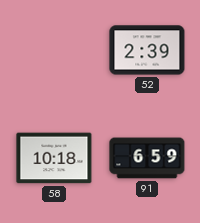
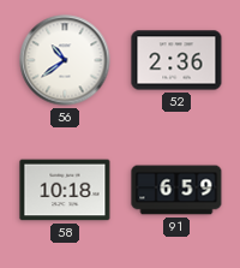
56: none -> 10:39
52: 2:39 -> 2:36
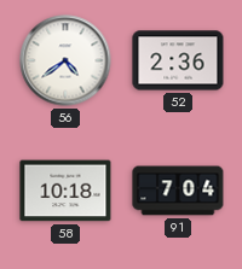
56: 10:39 -> 4:39
91: 6:59 -> 7:04
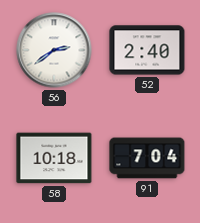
56: 4:39 -> 2:39
52: 2:36 -> 2:40
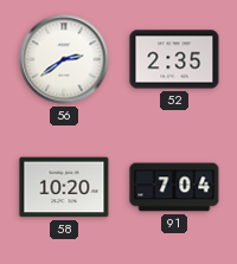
52: 2:40 -> 2:35
58: 10:18 -> 10:20
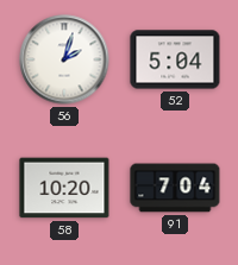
56: 2:39 -> 2:03
52: 2:35 -> 5:04
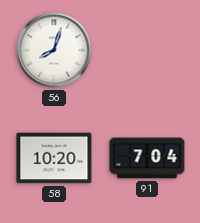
56: 2:03 -> 8:03
52: 5:04 -> none
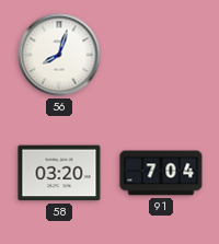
58: 10:20 -> 03:20
